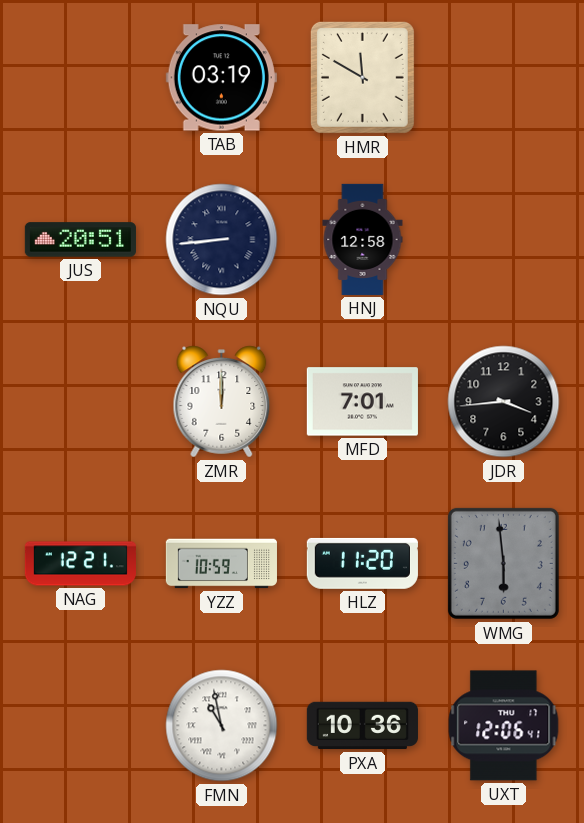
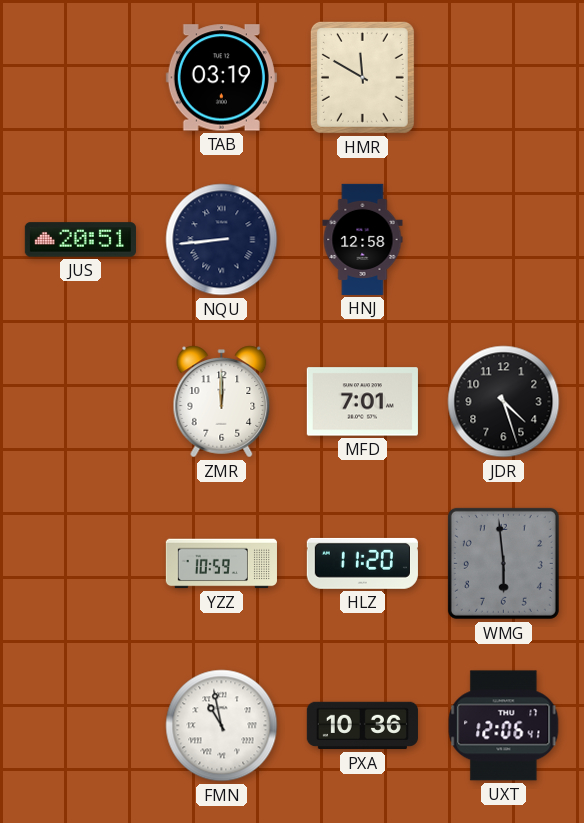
JDR: 3:44 -> 4:27
NAG: 12:21 -> none
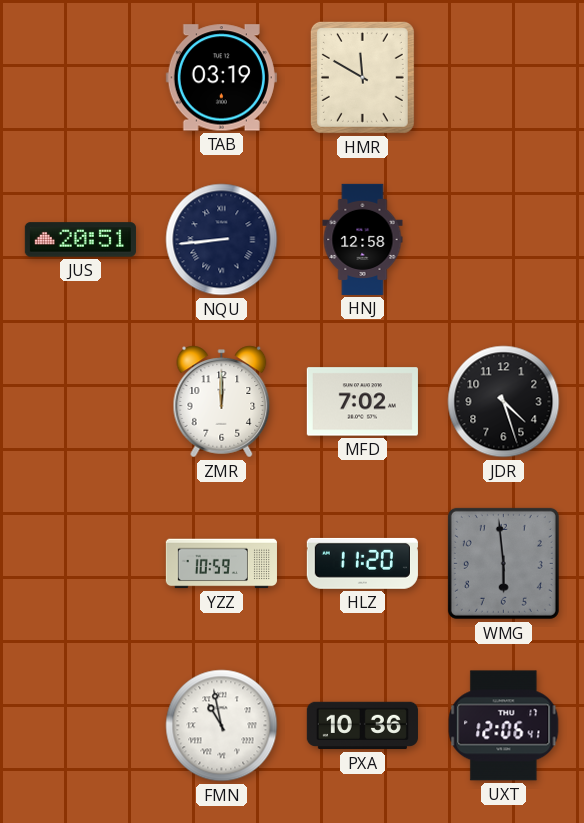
MFD: 7:01 -> 7:02
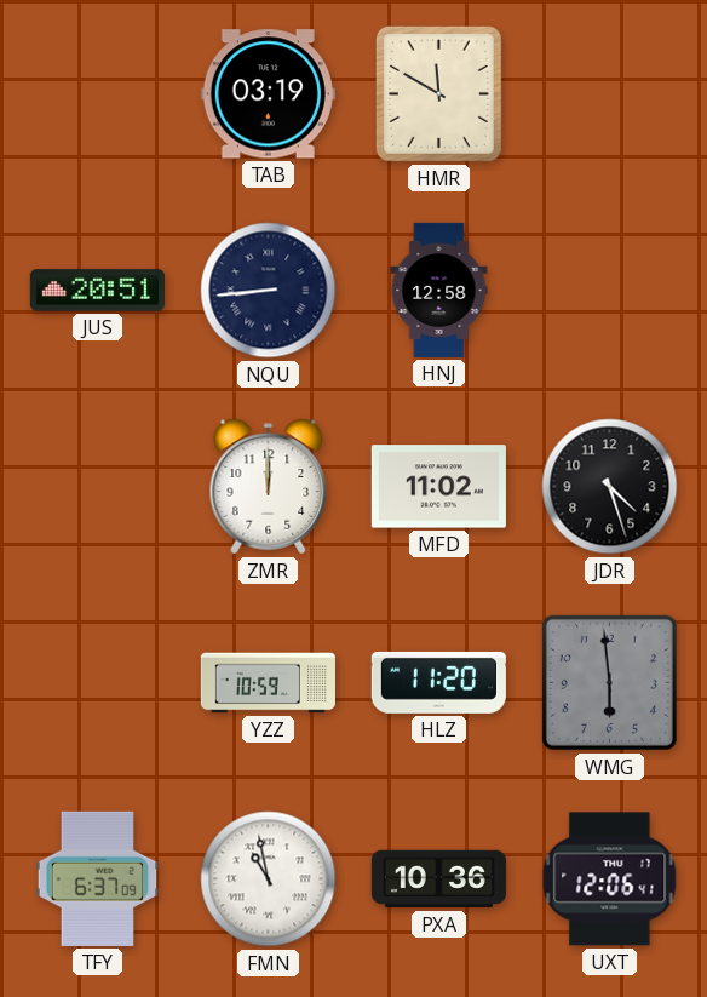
MFD: 7:02 -> 11:02
TFY: none -> 6:37
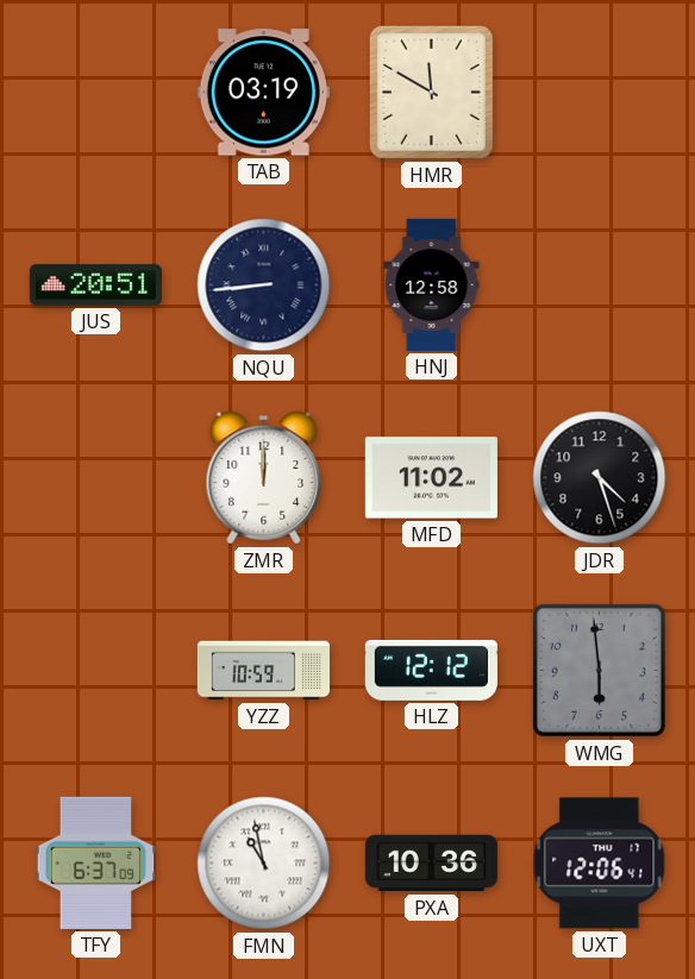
HLZ: 11:20 -> 12:12
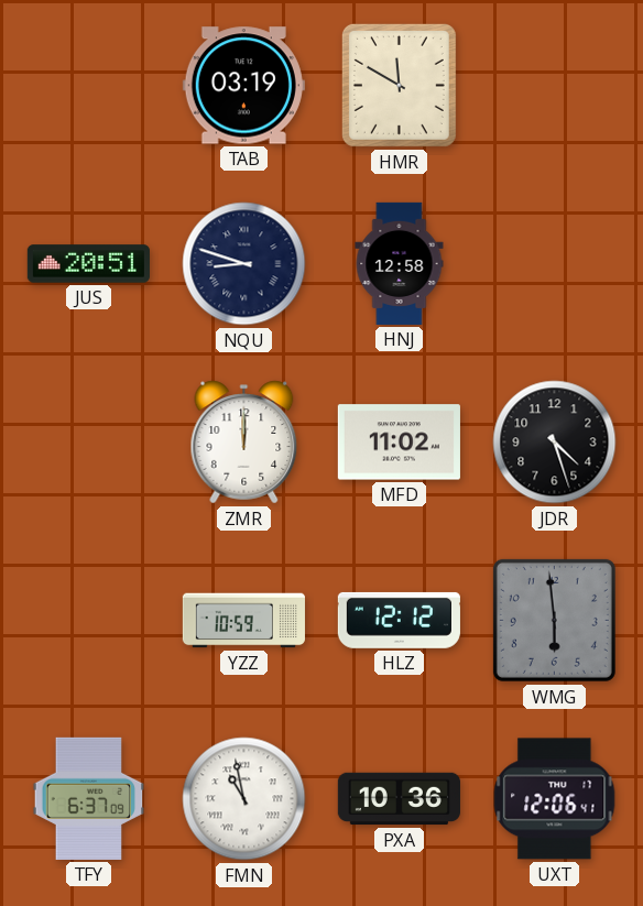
NQU: 8:44 -> 8:48
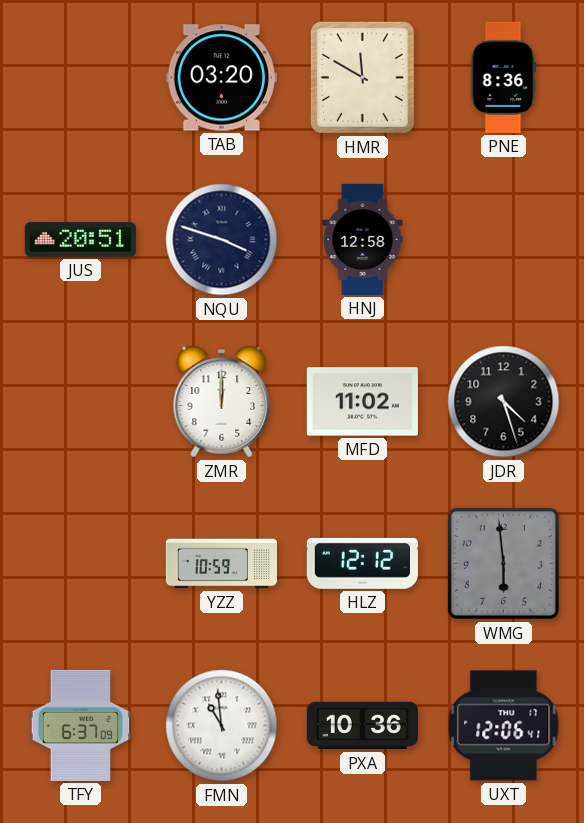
TAB: 03:19 -> 03:20
PNE: none -> 8:36
NQU: 8:48 -> 3:48
FMN: 10:58 -> 10:59
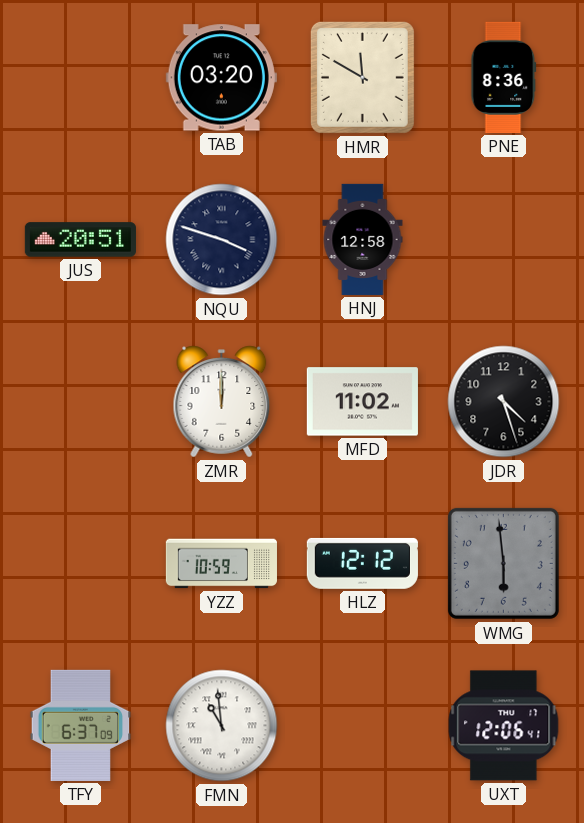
PXA: 10:36 -> none
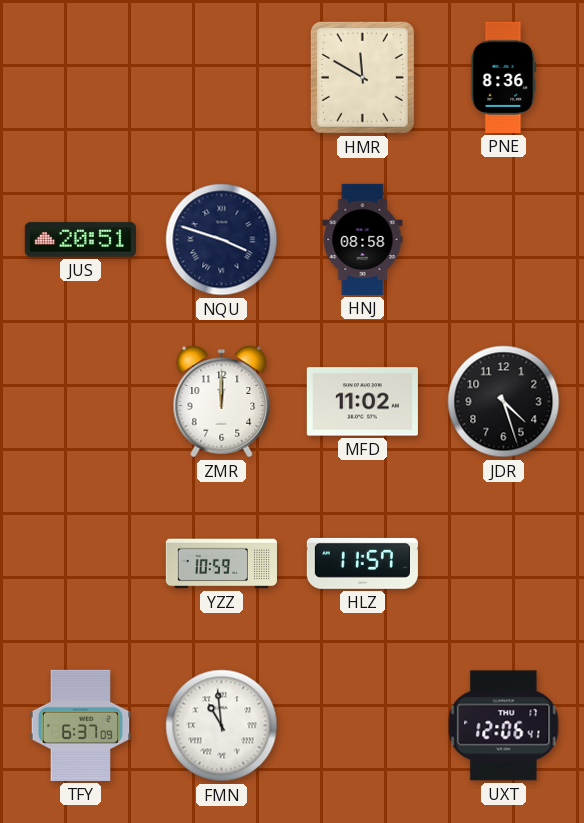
TAB: 03:20 -> none
HNJ: 12:58 -> 08:58
HLZ: 12:12 -> 11:57
WMG: 5:59 -> none
